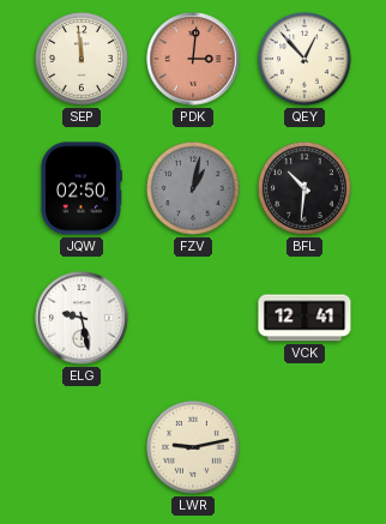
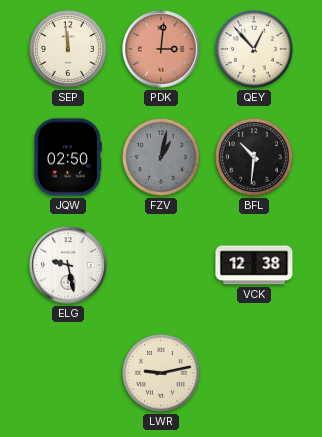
VCK: 12:41 -> 12:38
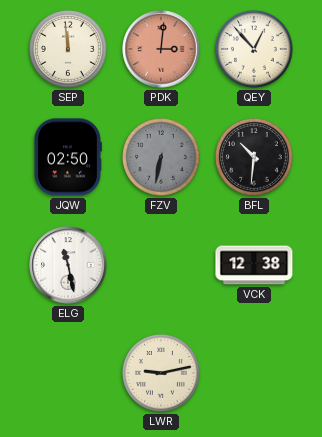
FZV: 1:02 -> 6:32
ELG: 9:28 -> 11:28
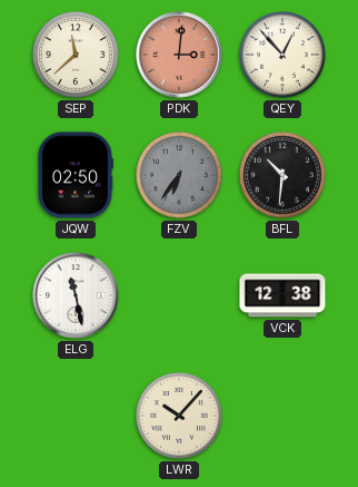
SEP: 11:59 -> 11:38
FZV: 6:32 -> 6:36
LWR: 9:13 -> 10:07
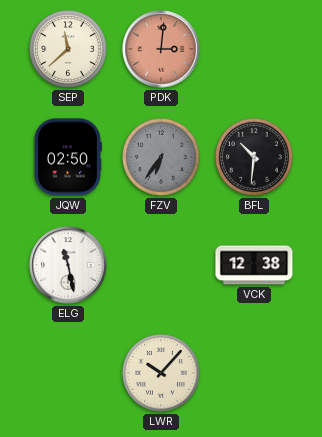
QEY: 12:53 -> none
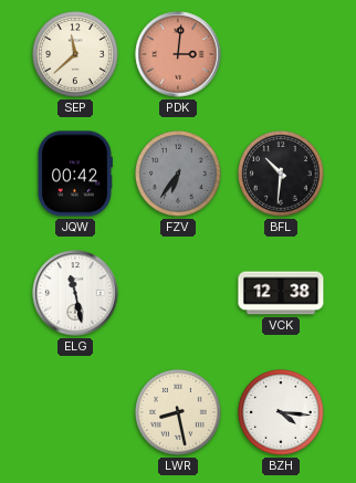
JQW: 02:50 -> 00:42
LWR: 10:07 -> 8:28
BZH: none -> 4:16
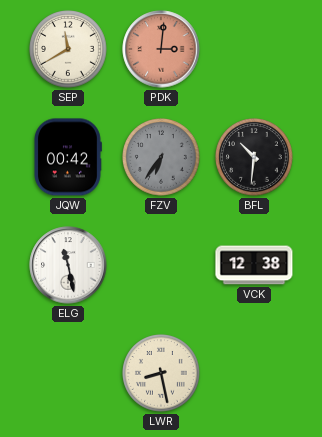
SEP: 11:38 -> 11:40
BZH: 4:16 -> none
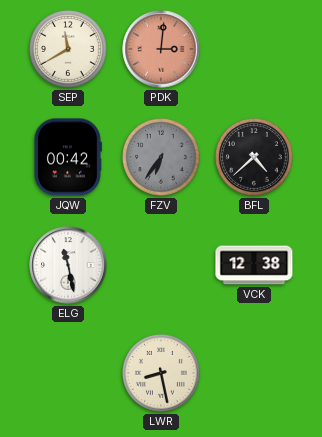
BFL: 10:31 -> 4:38
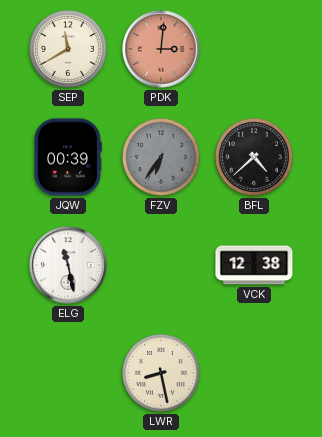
JQW: 00:42 -> 00:39
